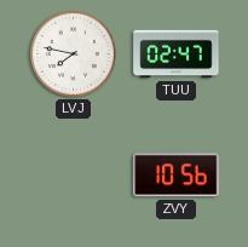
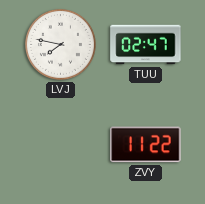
ZVY: 10:56 -> 11:22
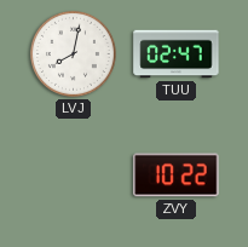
LVJ: 7:47 -> 8:02
ZVY: 11:22 -> 10:22
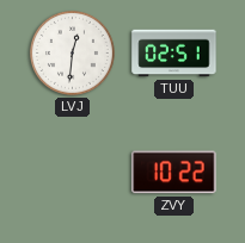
LVJ: 8:02 -> 12:31
TUU: 02:47 -> 02:51
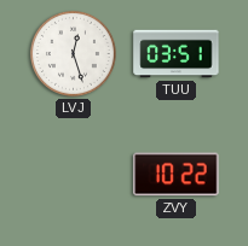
LVJ: 12:31 -> 12:27
TUU: 02:51 -> 03:51
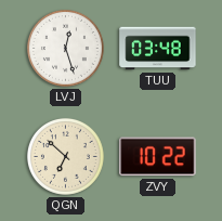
TUU: 03:51 -> 03:48
QGN: none -> 6:52
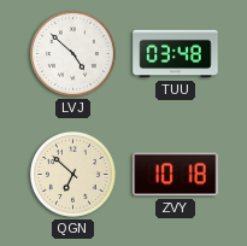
LVJ: 12:27 -> 4:52
ZVY: 10:22 -> 10:18
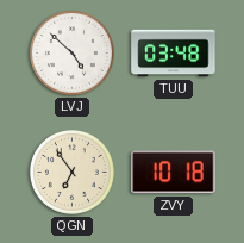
QGN: 6:52 -> 6:54
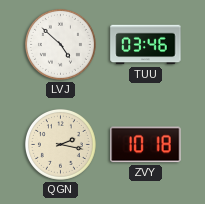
TUU: 03:48 -> 03:46
QGN: 6:54 -> 2:17
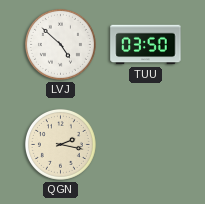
TUU: 03:46 -> 03:50
ZVY: 10:18 -> none
